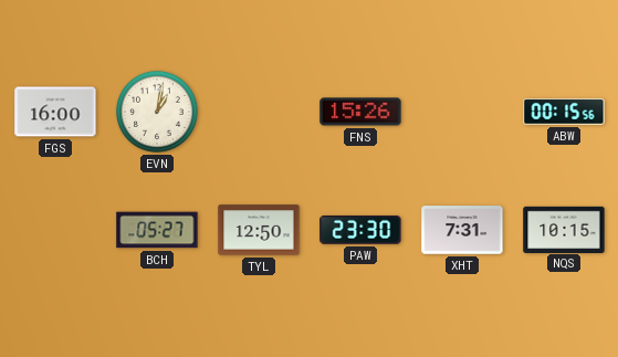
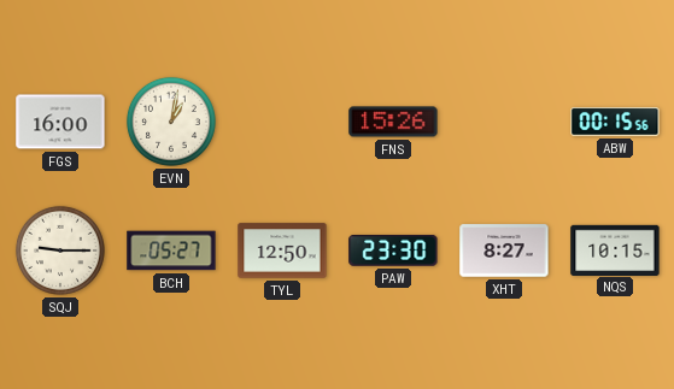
SQJ: none -> 9:15
XHT: 7:31 -> 8:27
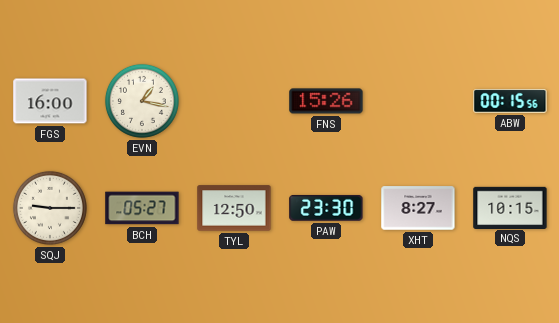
EVN: 1:02 -> 1:17
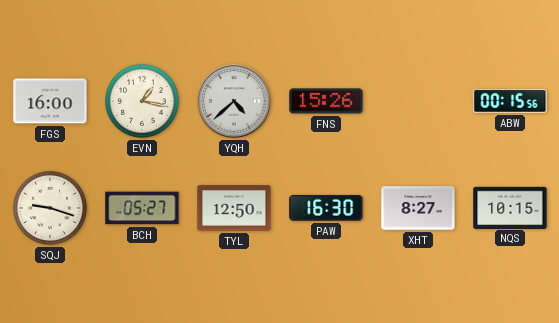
YQH: none -> 4:38
SQJ: 9:15 -> 9:18
PAW: 23:30 -> 16:30
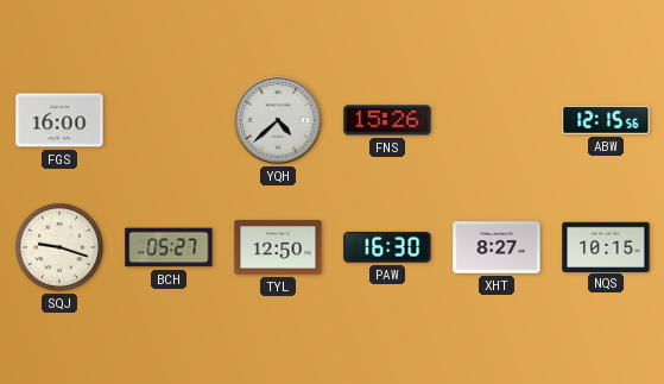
EVN: 1:17 -> none
ABW: 00:15 -> 12:15
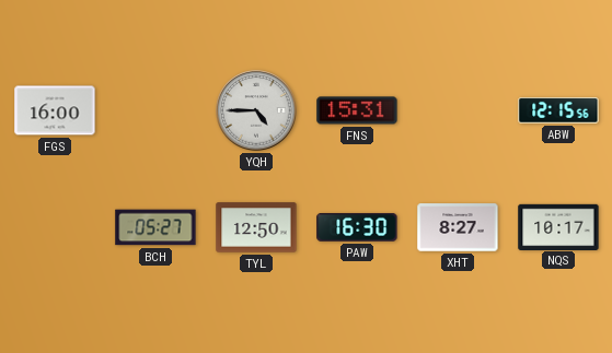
YQH: 4:38 -> 4:45
FNS: 15:26 -> 15:31
SQJ: 9:18 -> none
NQS: 10:15 -> 10:17
